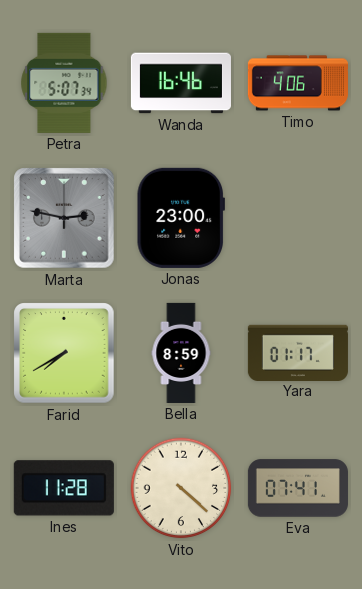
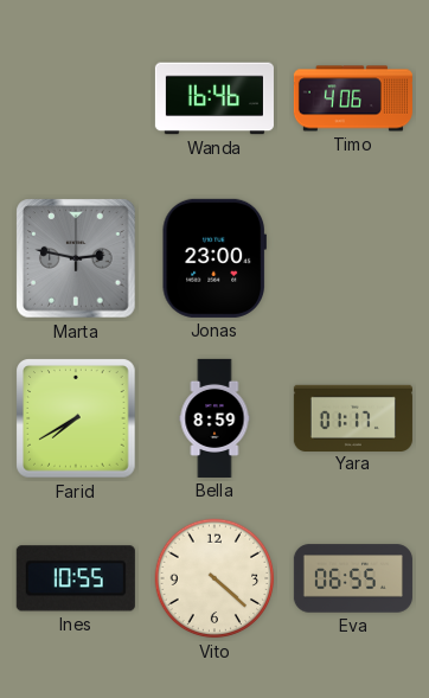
Petra: 5:07 -> none
Ines: 11:28 -> 10:55
Eva: 07:41 -> 06:55
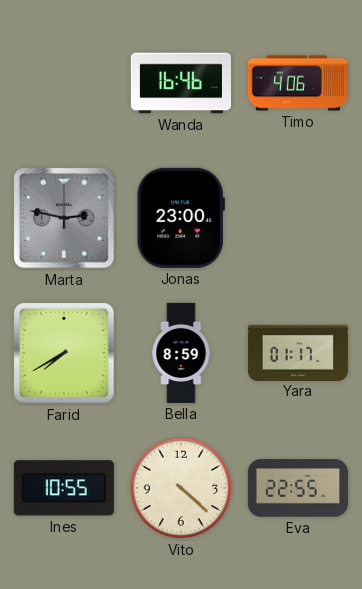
Eva: 06:55 -> 22:55
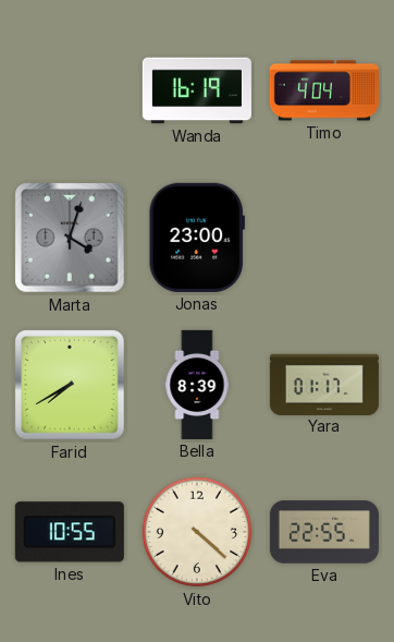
Wanda: 16:46 -> 16:19
Timo: 4:06 -> 4:04
Marta: 2:47 -> 4:03
Bella: 8:59 -> 8:39
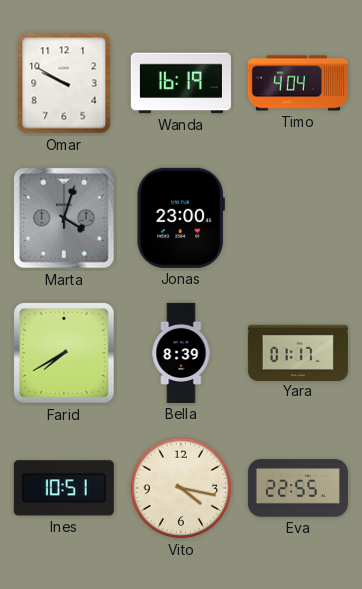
Omar: none -> 9:50
Ines: 10:55 -> 10:51
Vito: 4:22 -> 4:17
